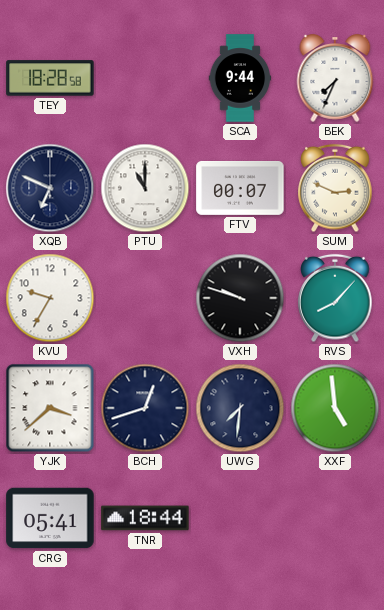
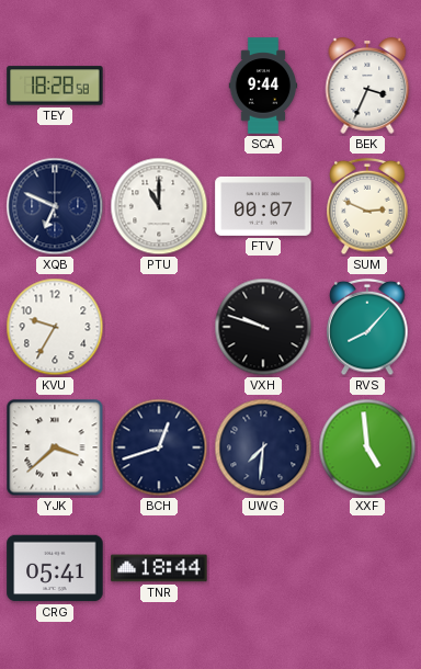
BEK: 7:34 -> 3:34
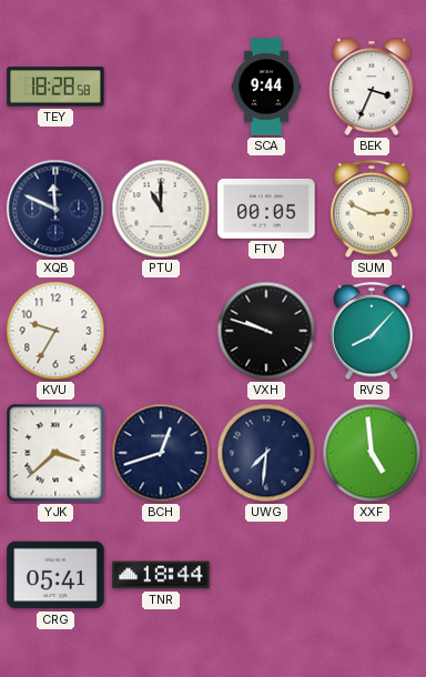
XQB: 6:49 -> 11:49
FTV: 00:07 -> 00:05
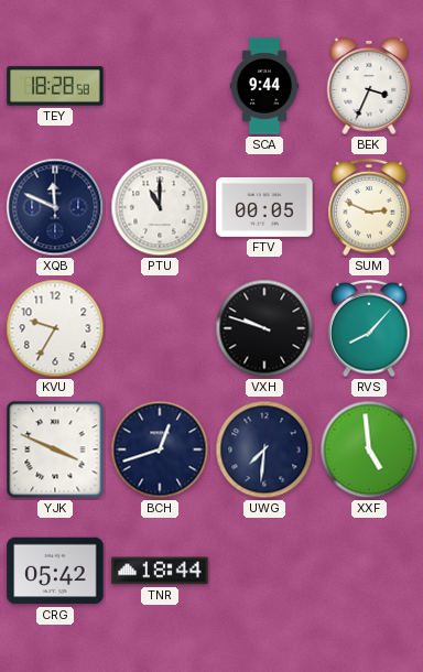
YJK: 3:38 -> 3:49
CRG: 05:41 -> 05:42
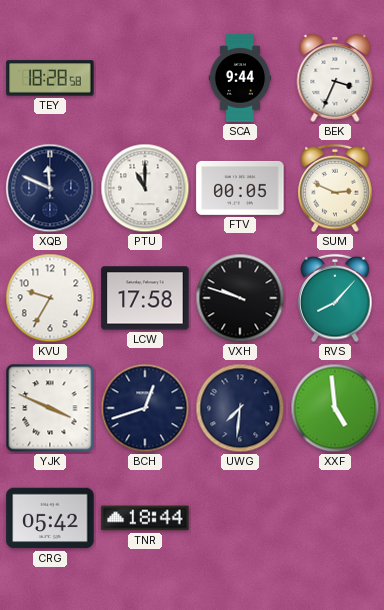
LCW: none -> 17:58
